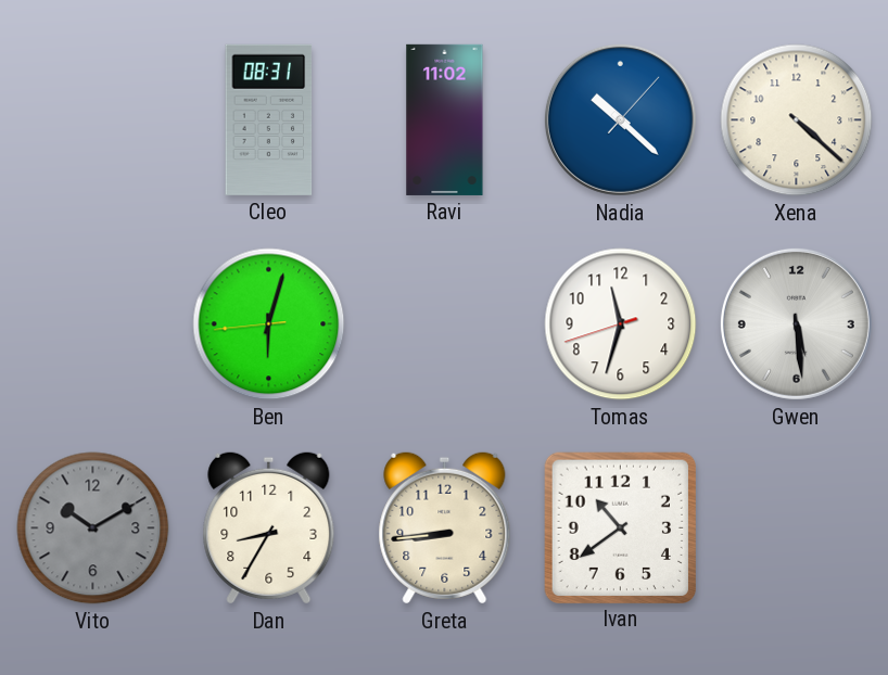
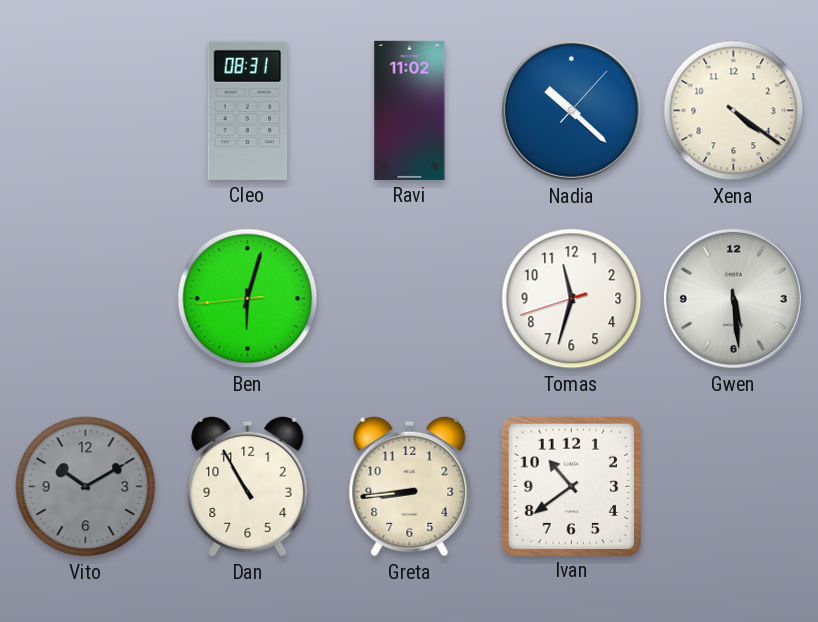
Xena: 4:22 -> 4:21
Dan: 8:35 -> 10:55
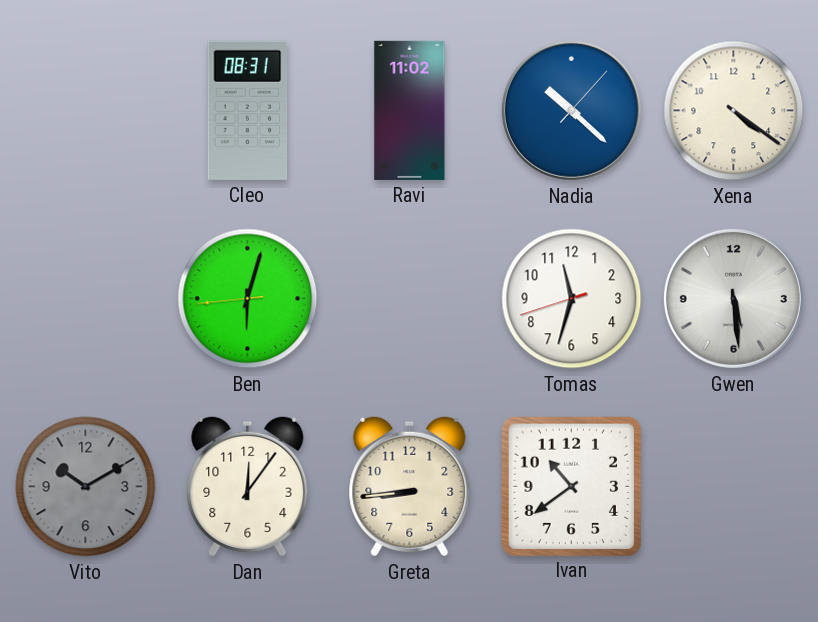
Dan: 10:55 -> 12:06
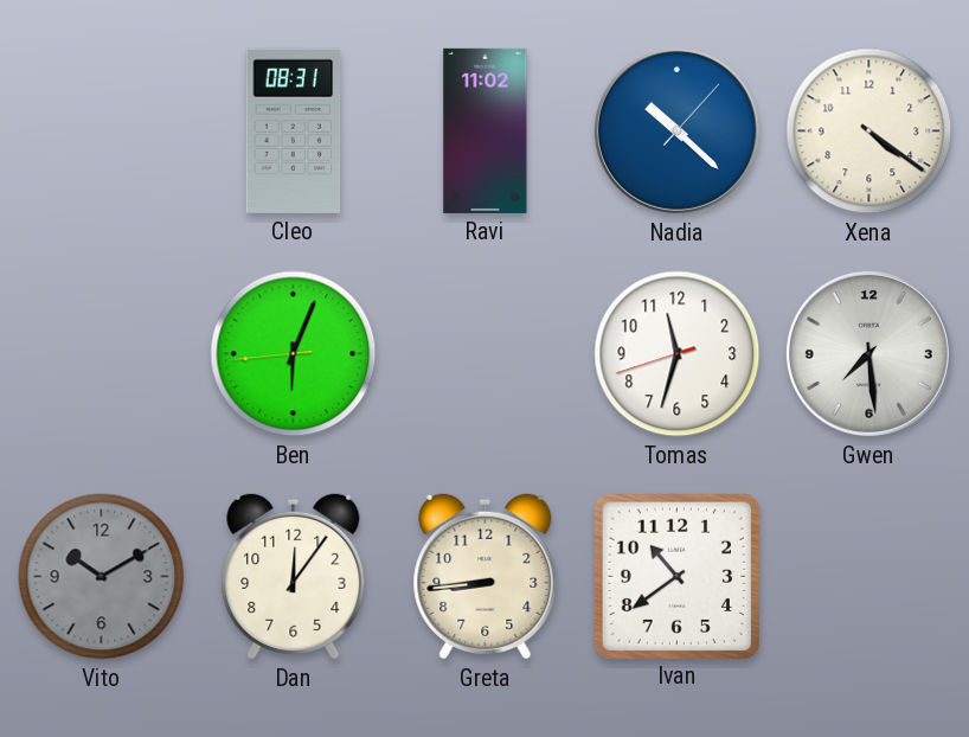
Ben: 6:02 -> 6:03
Gwen: 5:29 -> 7:29
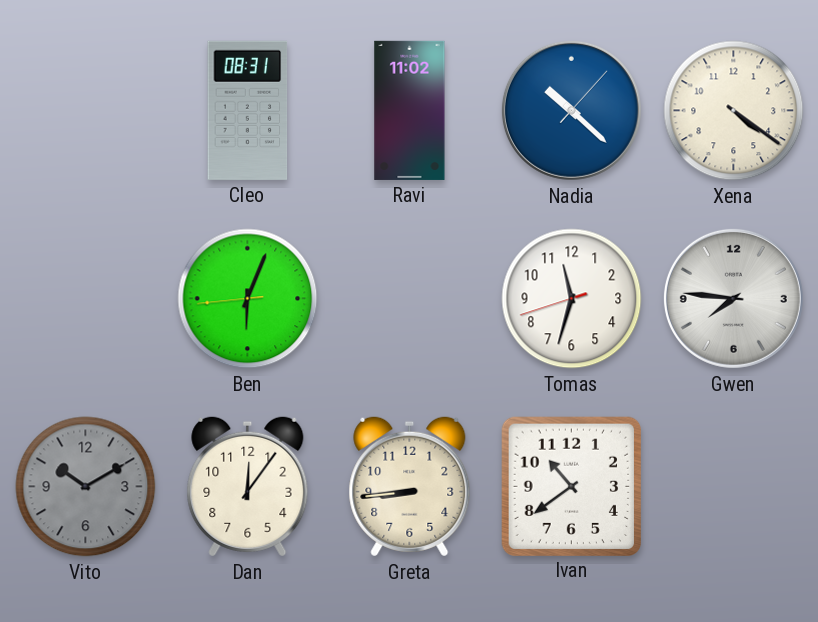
Gwen: 7:29 -> 7:46
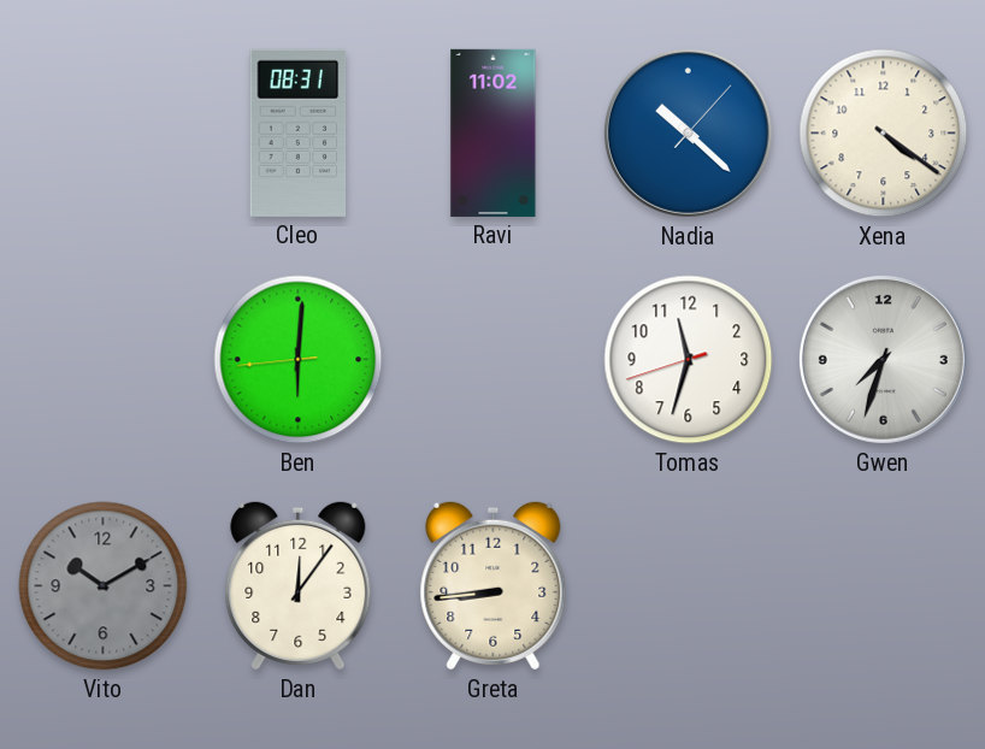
Ben: 6:03 -> 6:00
Gwen: 7:46 -> 7:33
Ivan: 10:39 -> none
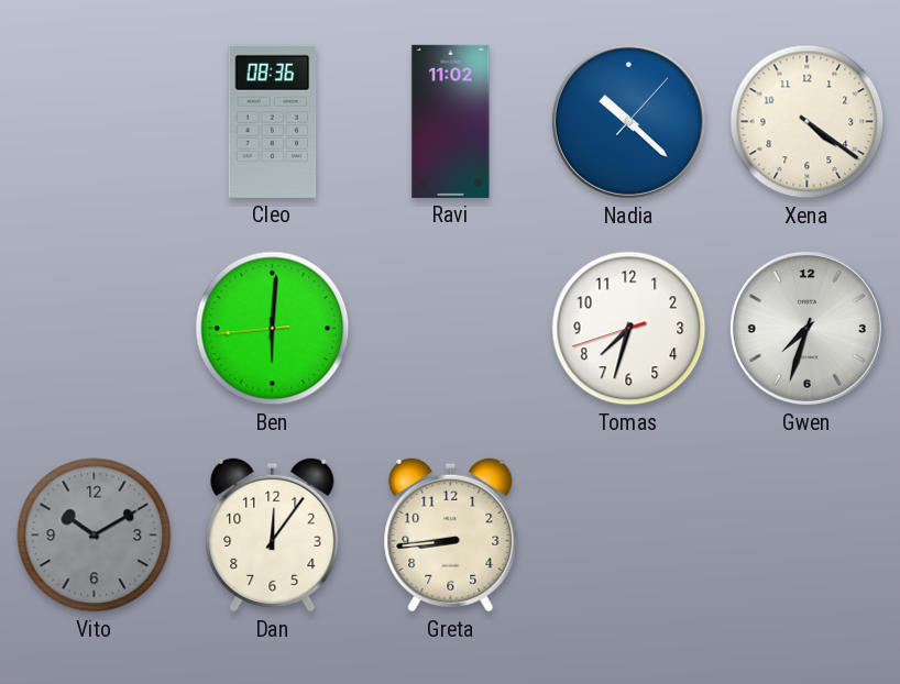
Cleo: 08:31 -> 08:36
Tomas: 11:32 -> 7:32
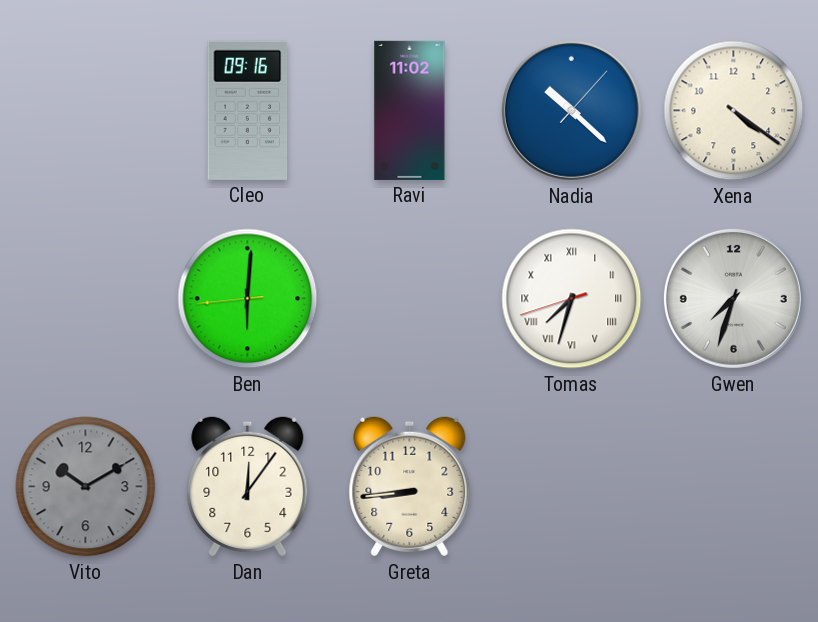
Cleo: 08:36 -> 09:16
Tomas numerals: Arabic -> Roman
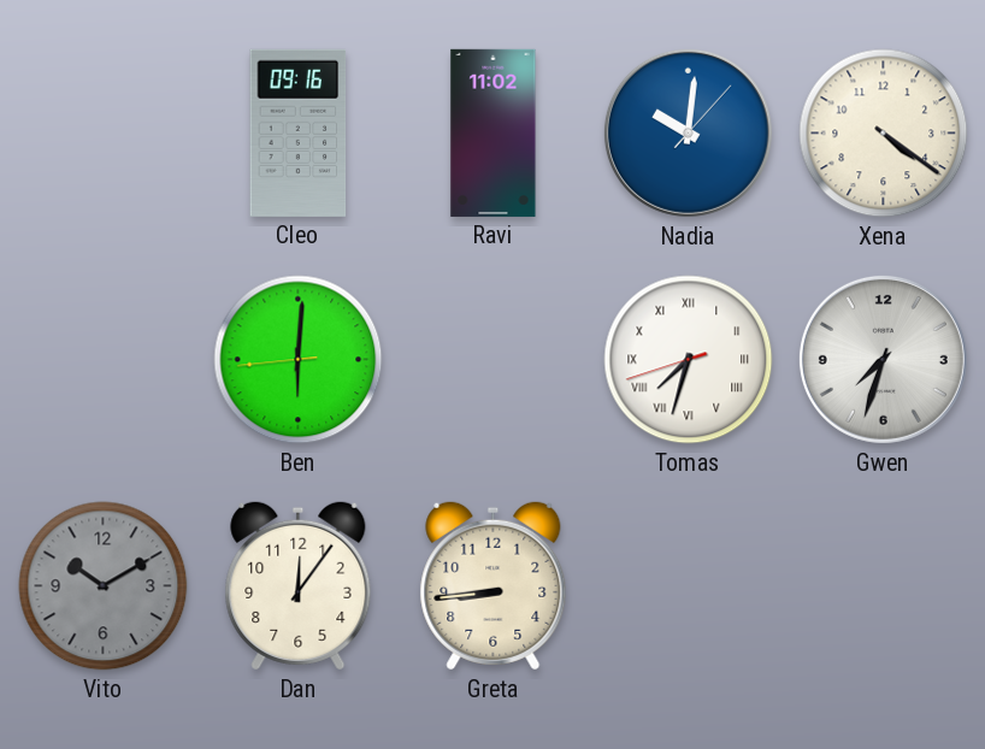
Nadia: 10:22 -> 10:01
